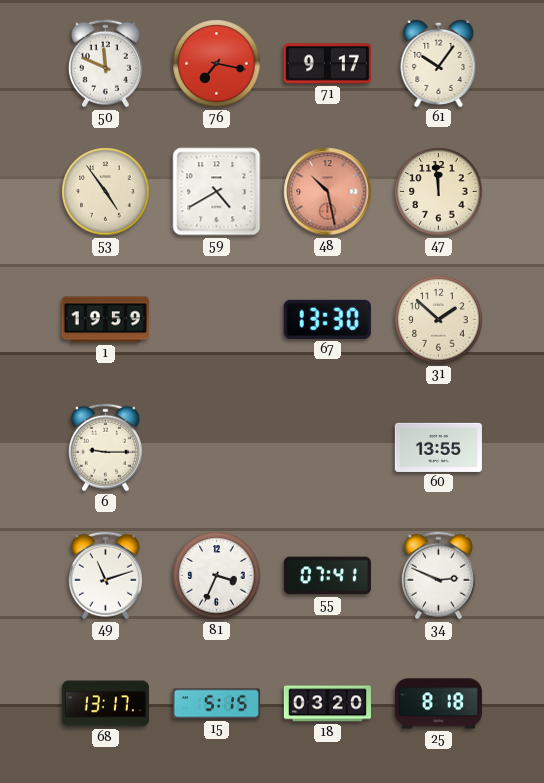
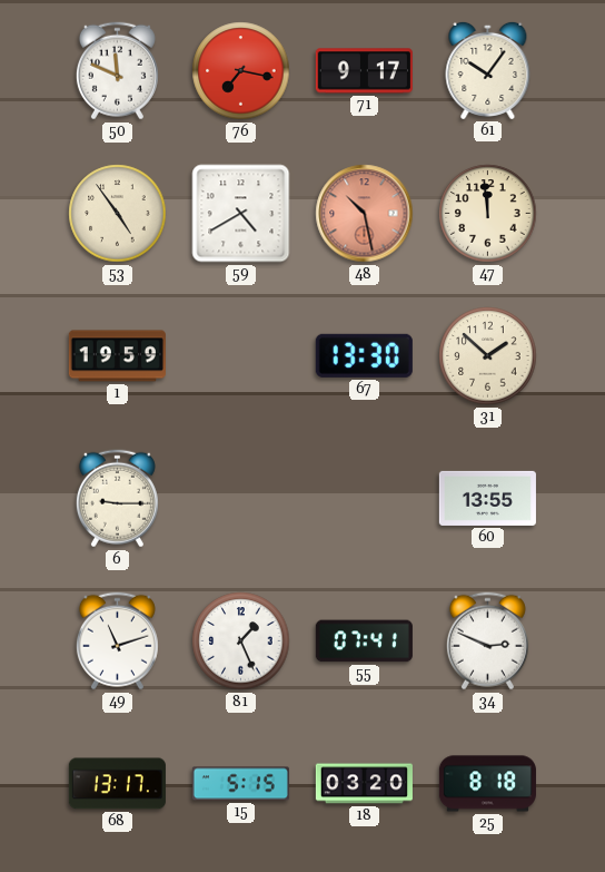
81: 3:34 -> 1:26
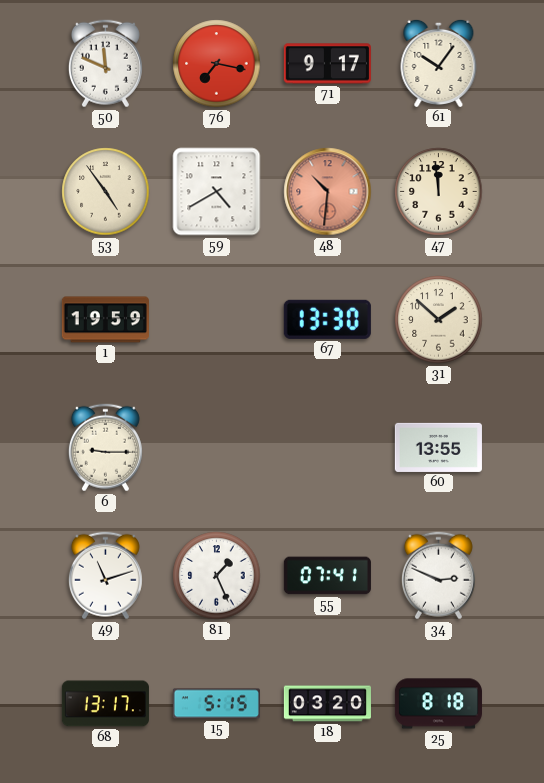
48: 10:28 -> 10:31
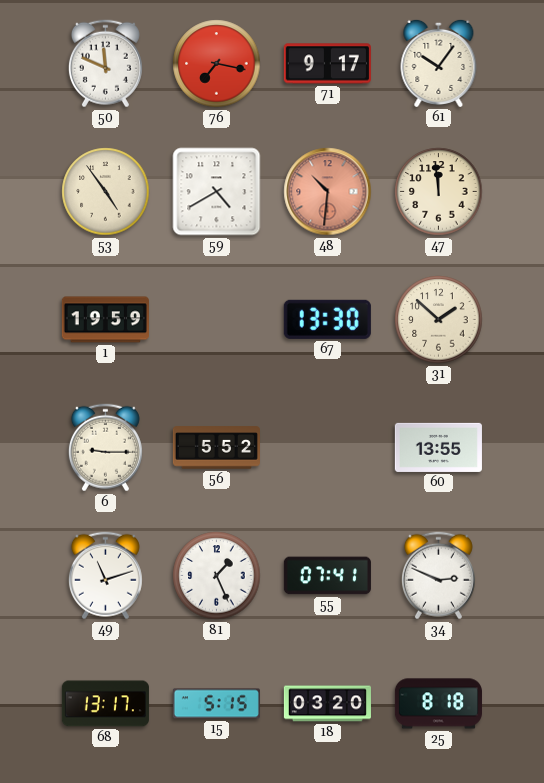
56: none -> 5:52
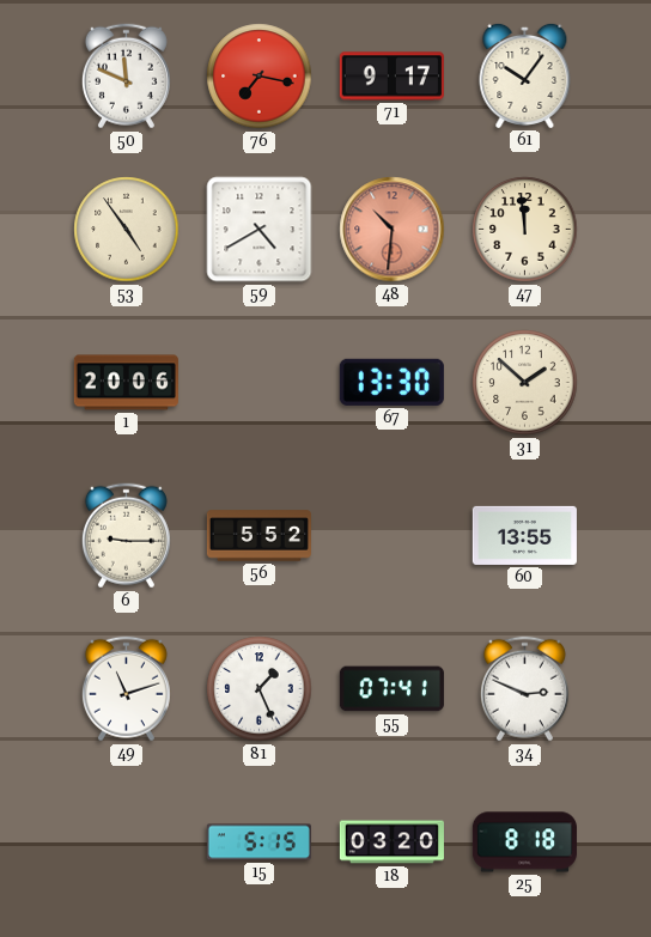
1: 19:59 -> 20:06
68: 13:17 -> none
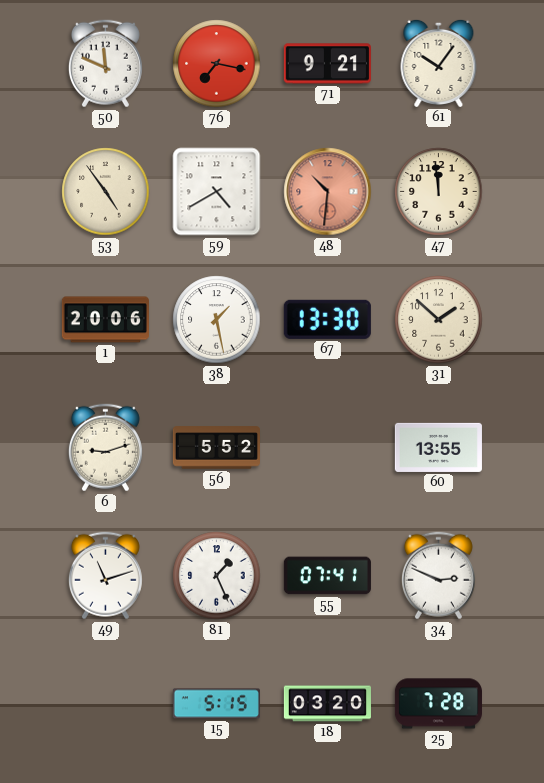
71: 9:17 -> 9:21
38: none -> 1:28
6: 9:15 -> 9:12
25: 8:18 -> 7:28
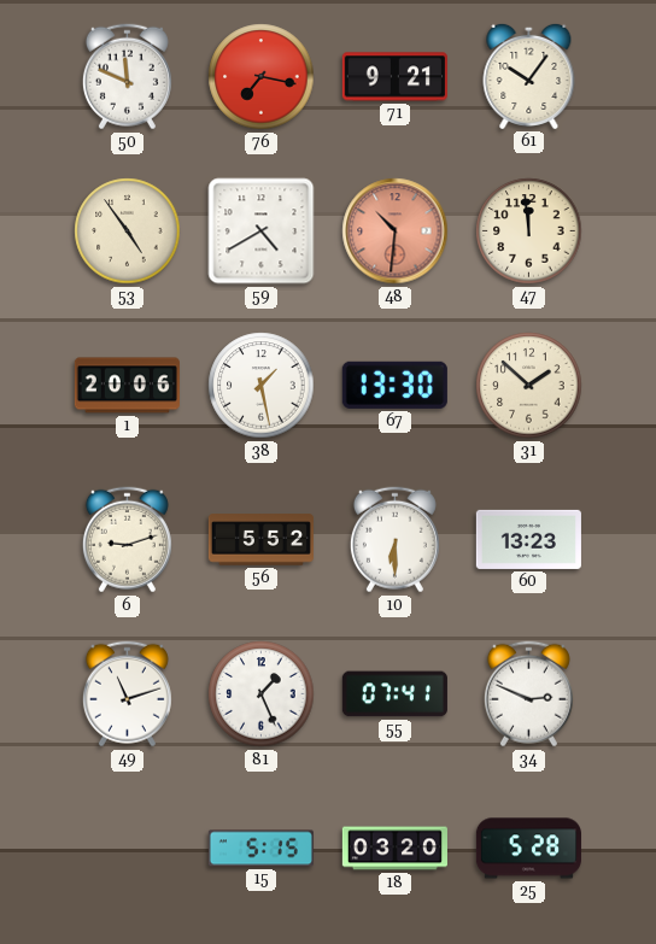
10: none -> 6:30
60: 13:55 -> 13:23
25: 7:28 -> 5:28
